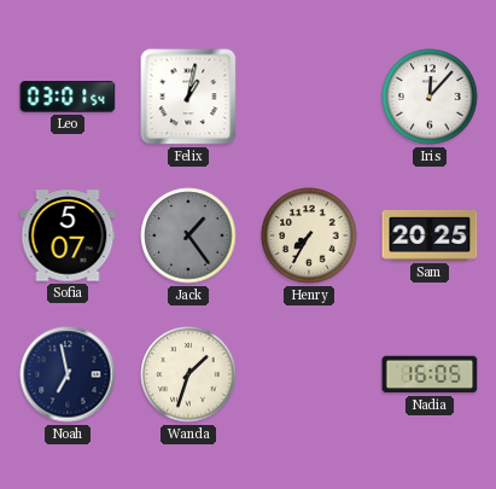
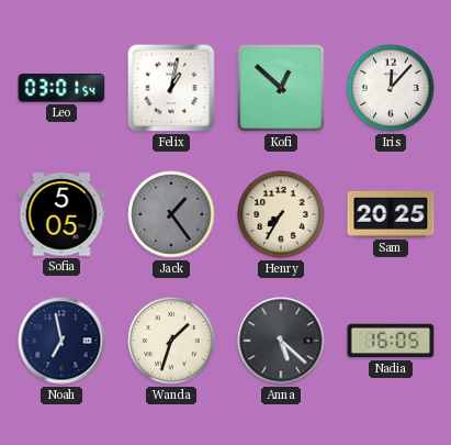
Kofi: none -> 12:52
Sofia: 5:07 -> 5:05
Anna: none -> 5:22
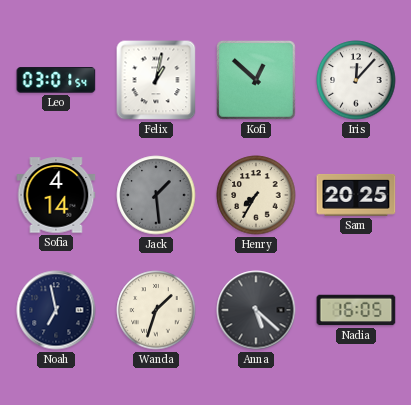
Sofia: 5:05 -> 4:14
Jack: 1:24 -> 1:29
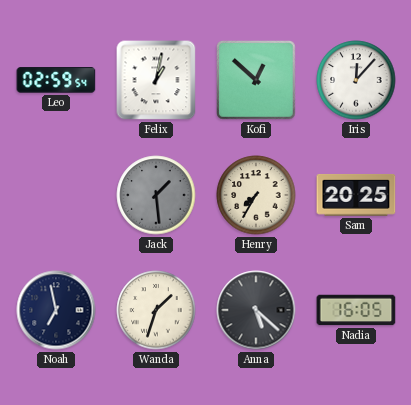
Leo: 03:01 -> 02:59
Sofia: 4:14 -> none
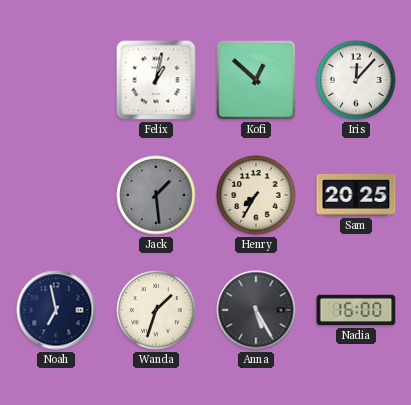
Leo: 02:59 -> none
Anna: 5:22 -> 5:25
Nadia: 16:05 -> 16:00
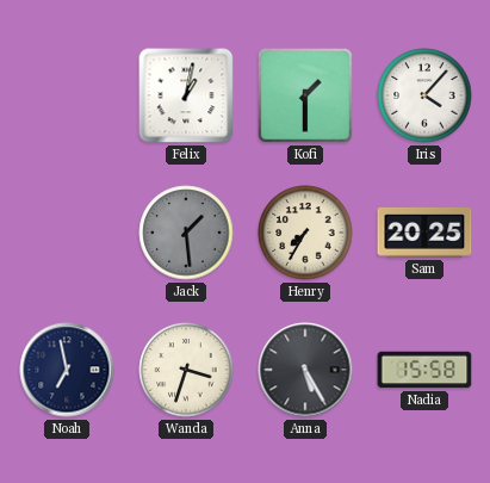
Kofi: 12:52 -> 1:30
Iris: 12:07 -> 4:07
Wanda: 1:33 -> 3:33
Nadia: 16:00 -> 15:58
